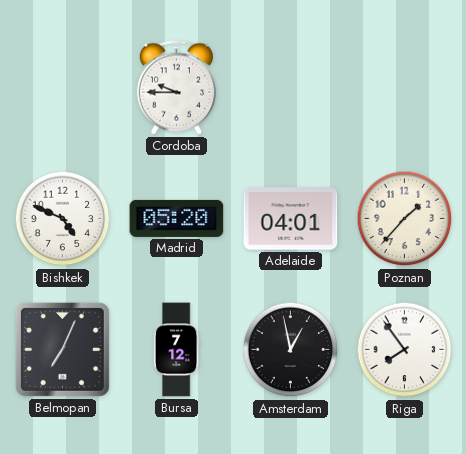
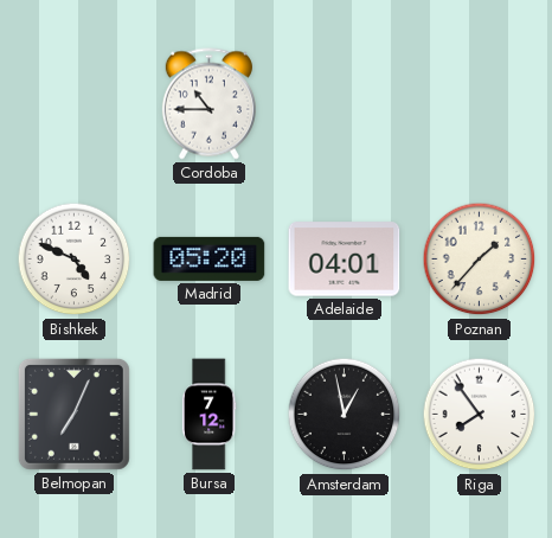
Cordoba: 9:45 -> 10:45
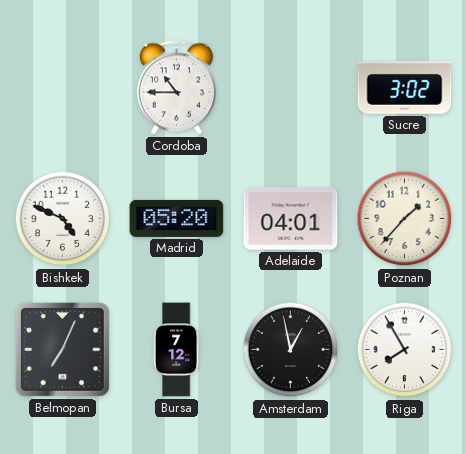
Sucre: none -> 3:02
Riga: 7:54 -> 7:55
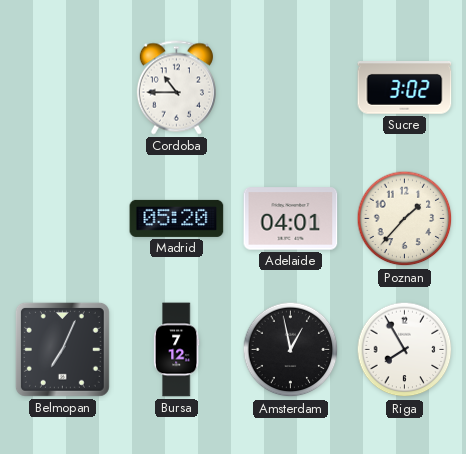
Bishkek: 4:49 -> none
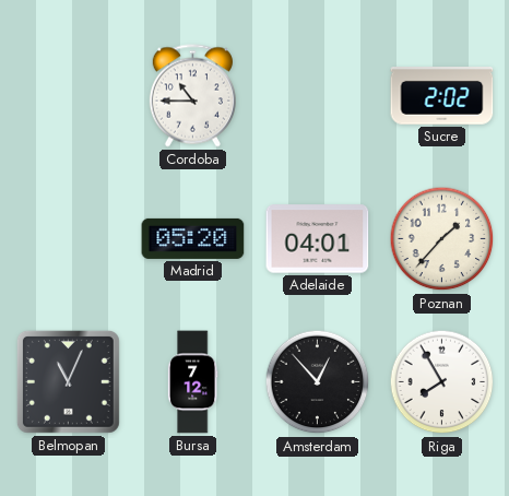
Sucre: 3:02 -> 2:02
Belmopan: 7:04 -> 11:04
Amsterdam: 12:58 -> 12:53
